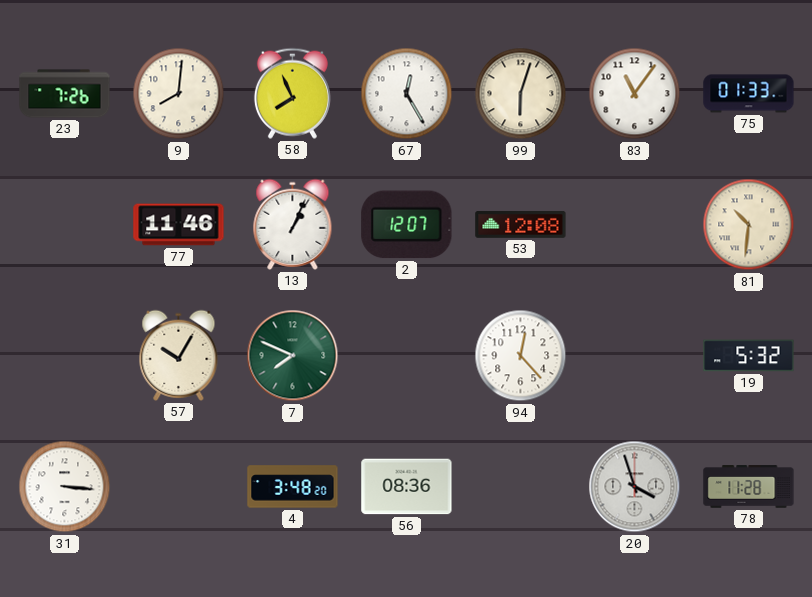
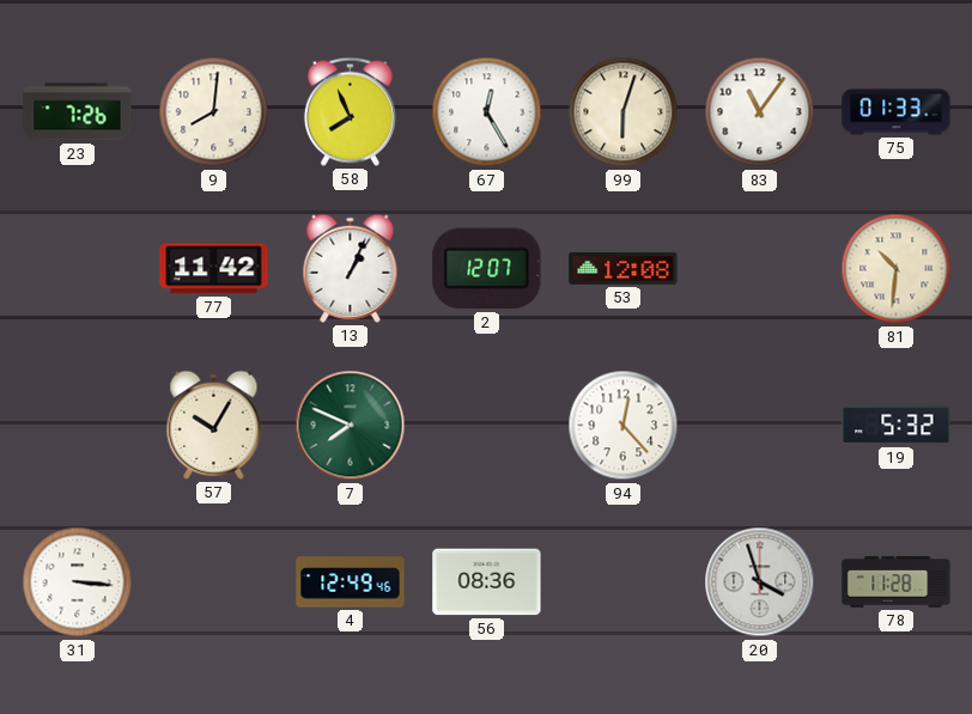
77: 11:46 -> 11:42
4: 3:48 -> 12:49
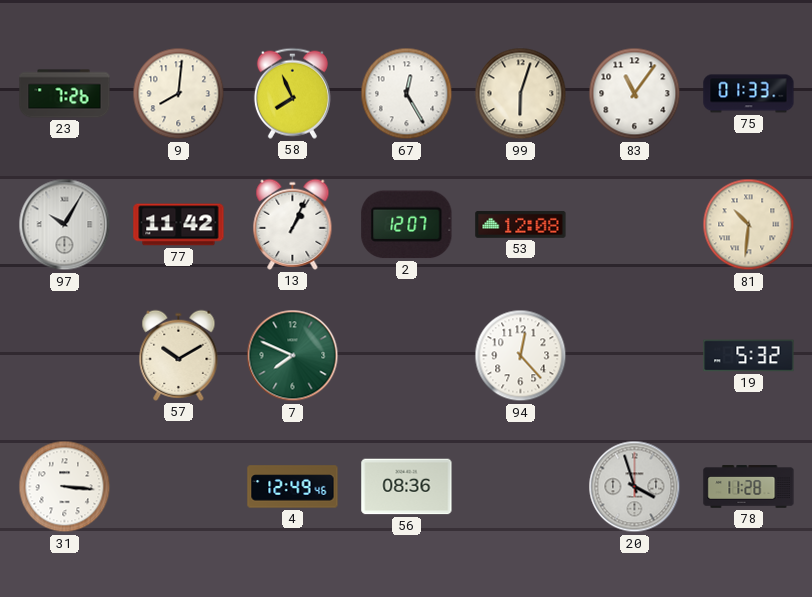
97: none -> 10:05
57: 10:05 -> 10:10
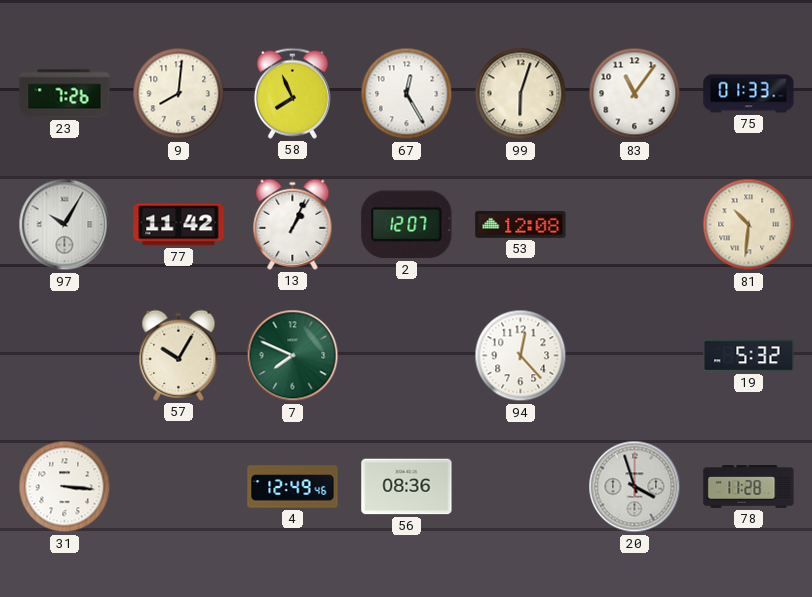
57: 10:10 -> 10:05
